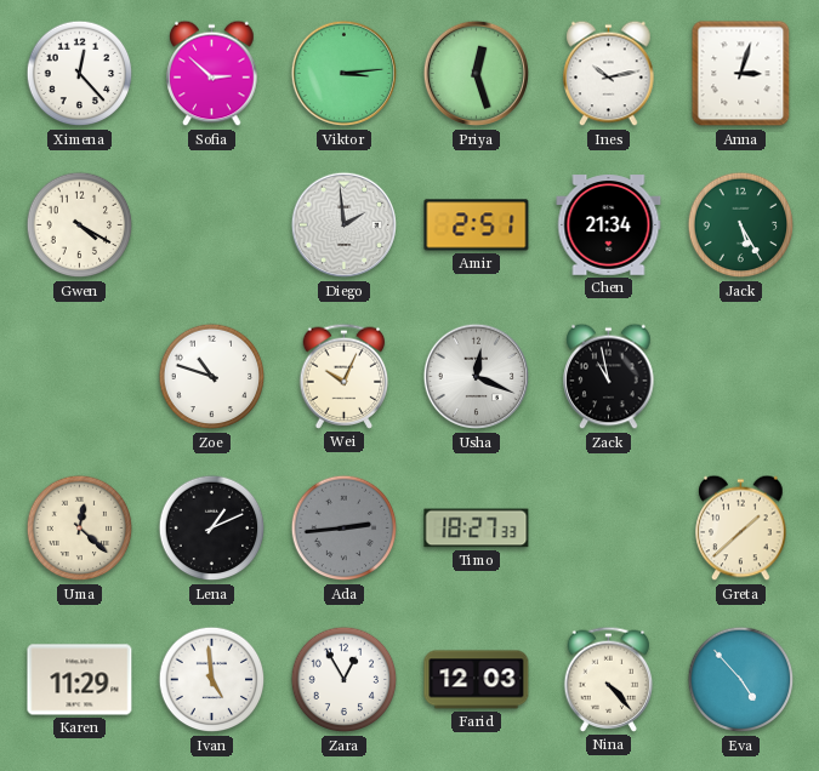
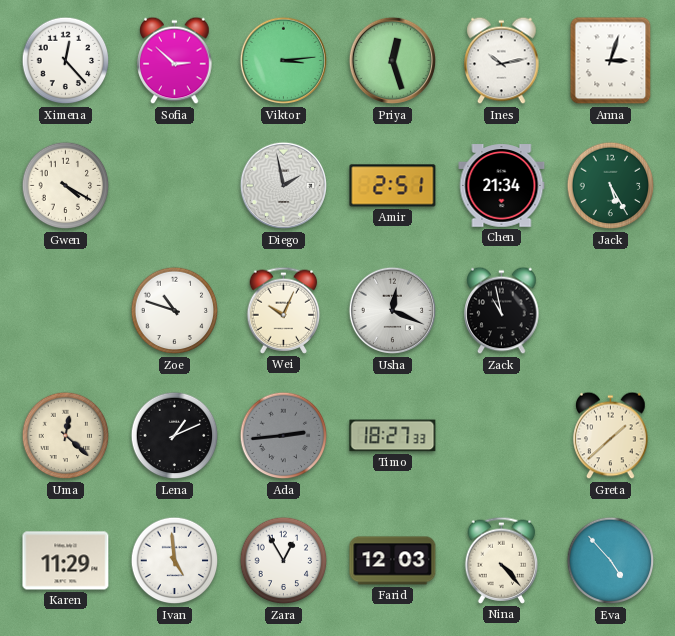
Diego: 1:59 -> 1:58
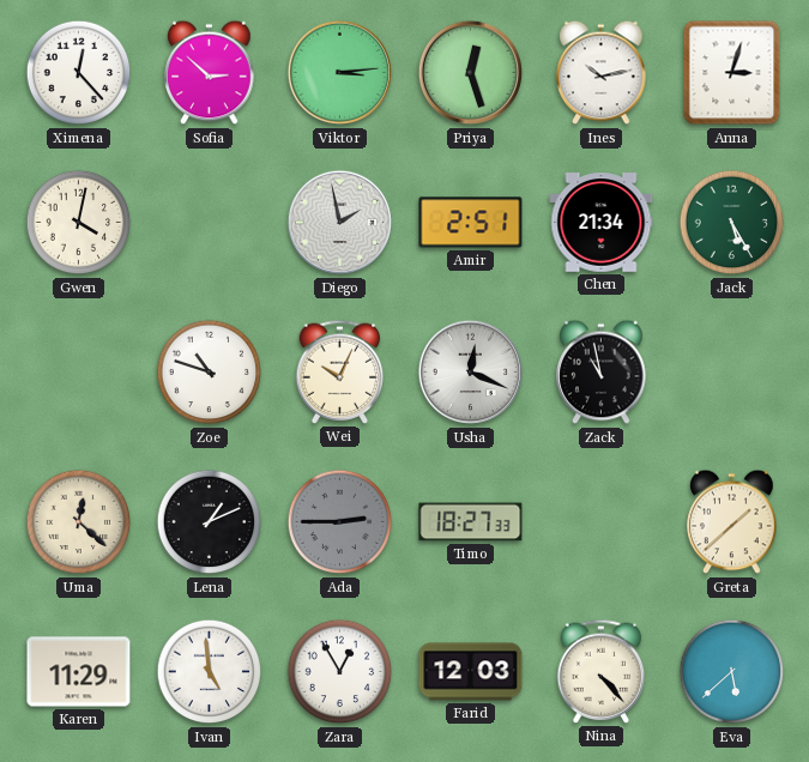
Gwen: 4:20 -> 4:02
Ada: 2:44 -> 2:45
Eva: 4:53 -> 5:38
